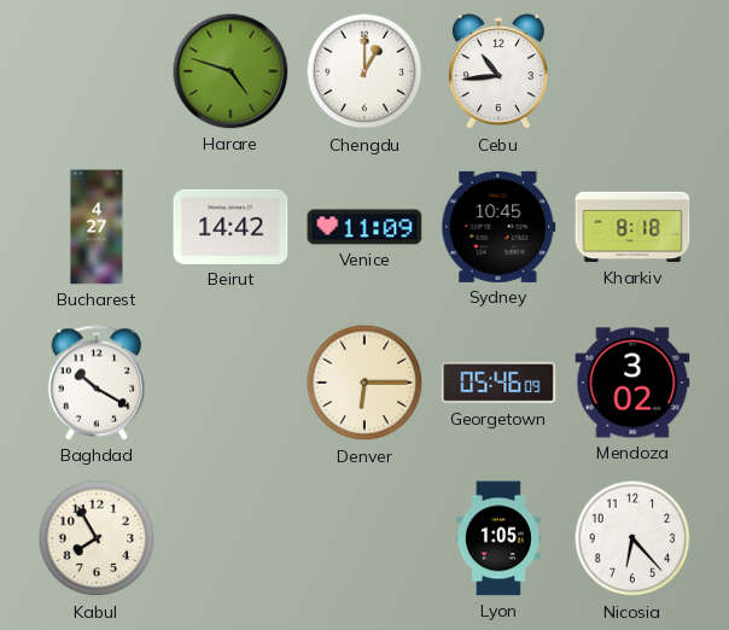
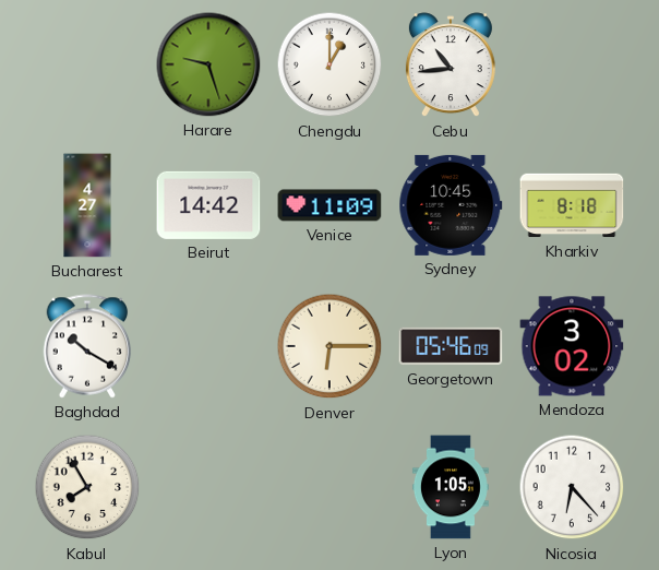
Harare: 4:48 -> 9:27
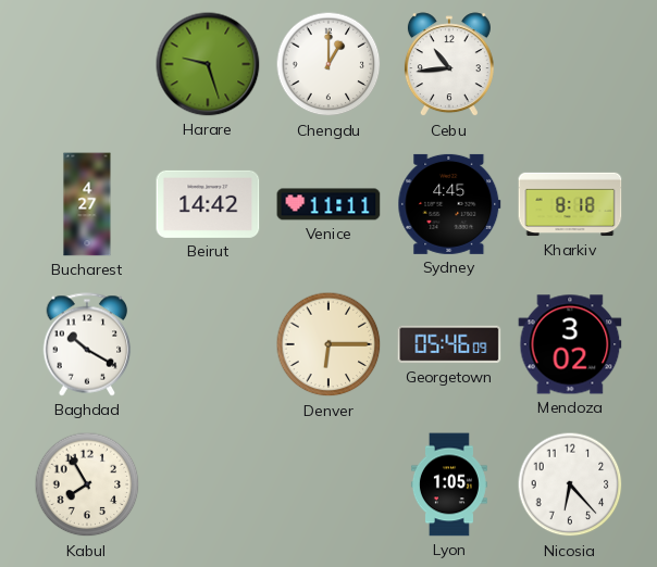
Venice: 11:09 -> 11:11
Sydney: 10:45 -> 4:45
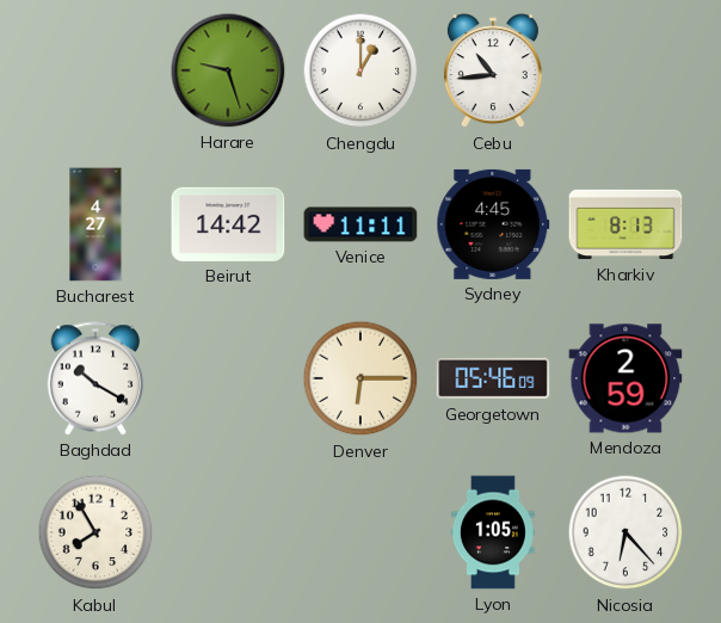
Kharkiv: 8:18 -> 8:13
Mendoza: 3:02 -> 2:59
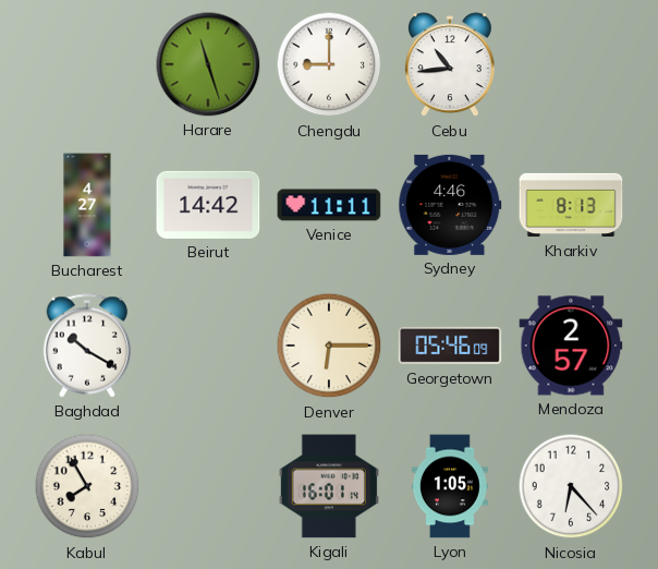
Harare: 9:27 -> 11:27
Chengdu: 1:00 -> 9:00
Sydney: 4:45 -> 4:46
Mendoza: 2:59 -> 2:57
Kigali: none -> 16:01
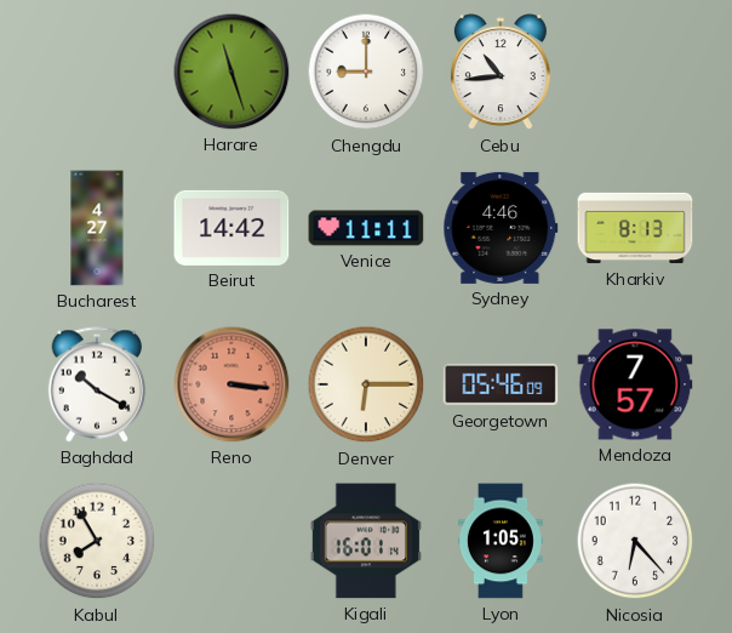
Reno: none -> 3:16
Mendoza: 2:57 -> 7:57
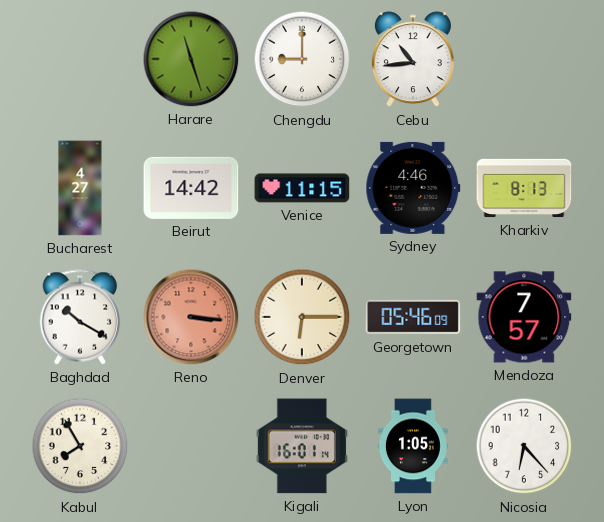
Venice: 11:11 -> 11:15
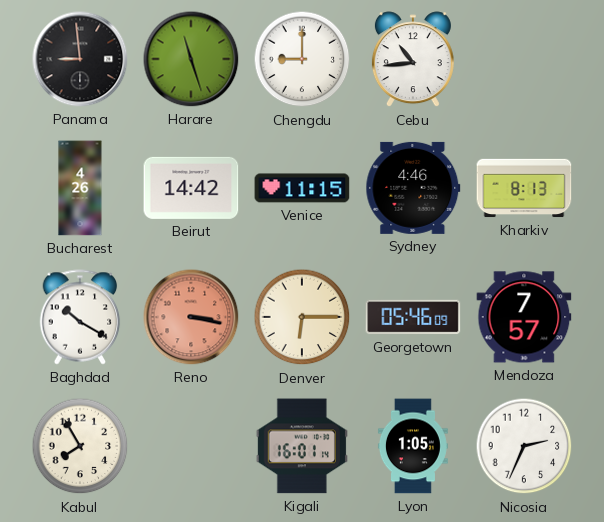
Panama: none -> 8:59
Bucharest: 4:27 -> 4:26
Reno: 3:16 -> 3:17
Nicosia: 6:23 -> 2:34
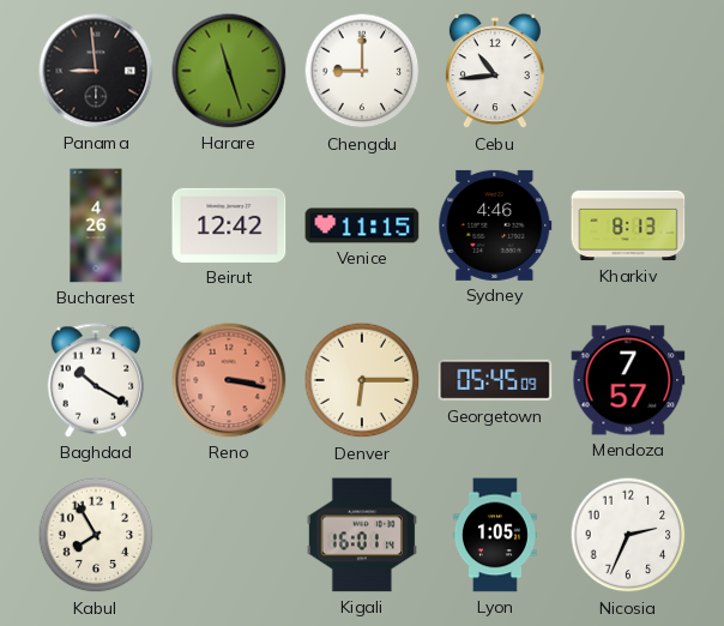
Beirut: 14:42 -> 12:42
Georgetown: 05:46 -> 05:45
